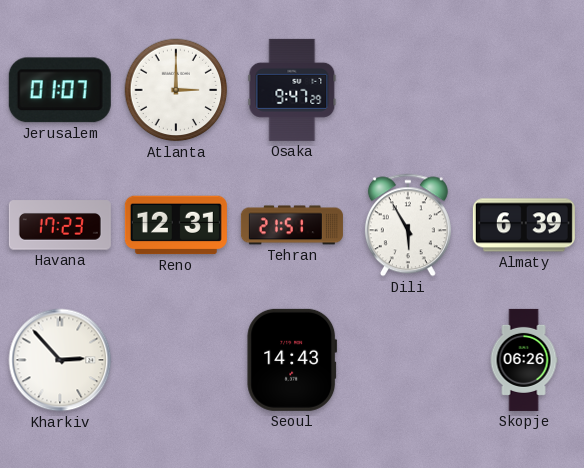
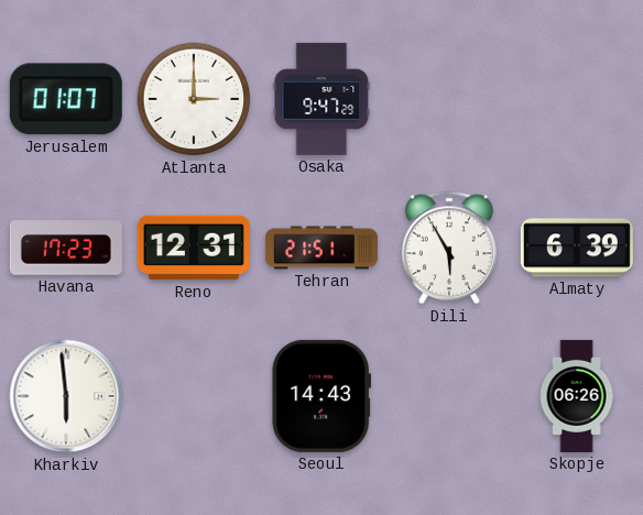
Kharkiv: 2:53 -> 5:59
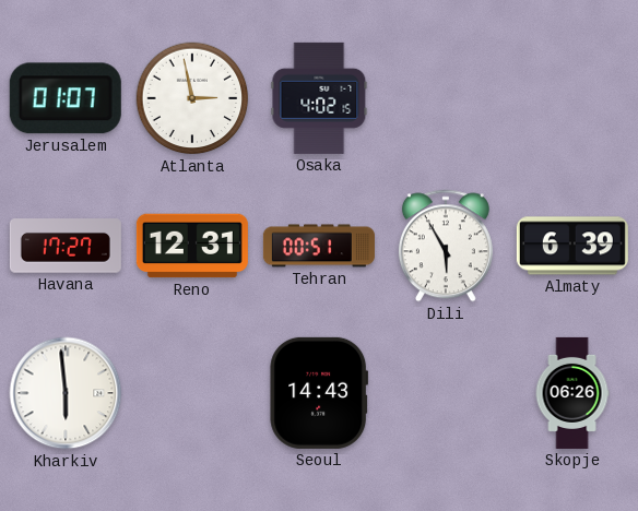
Atlanta: 3:00 -> 2:58
Osaka: 9:47 -> 4:02
Havana: 17:23 -> 17:27
Tehran: 21:51 -> 00:51
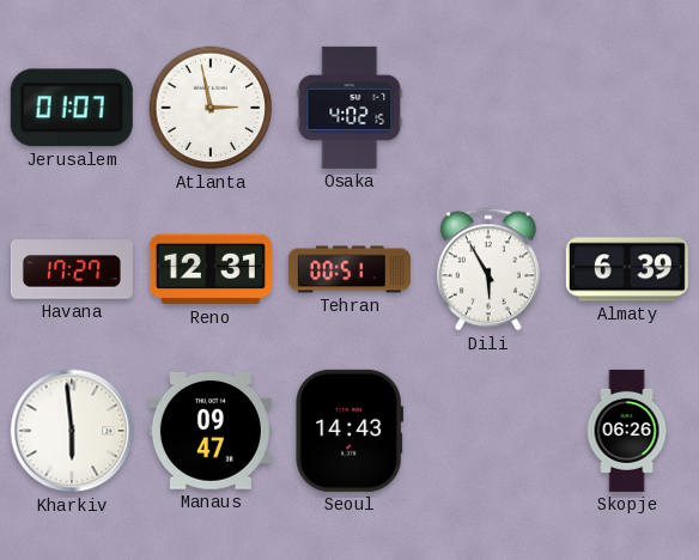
Manaus: none -> 09:47
